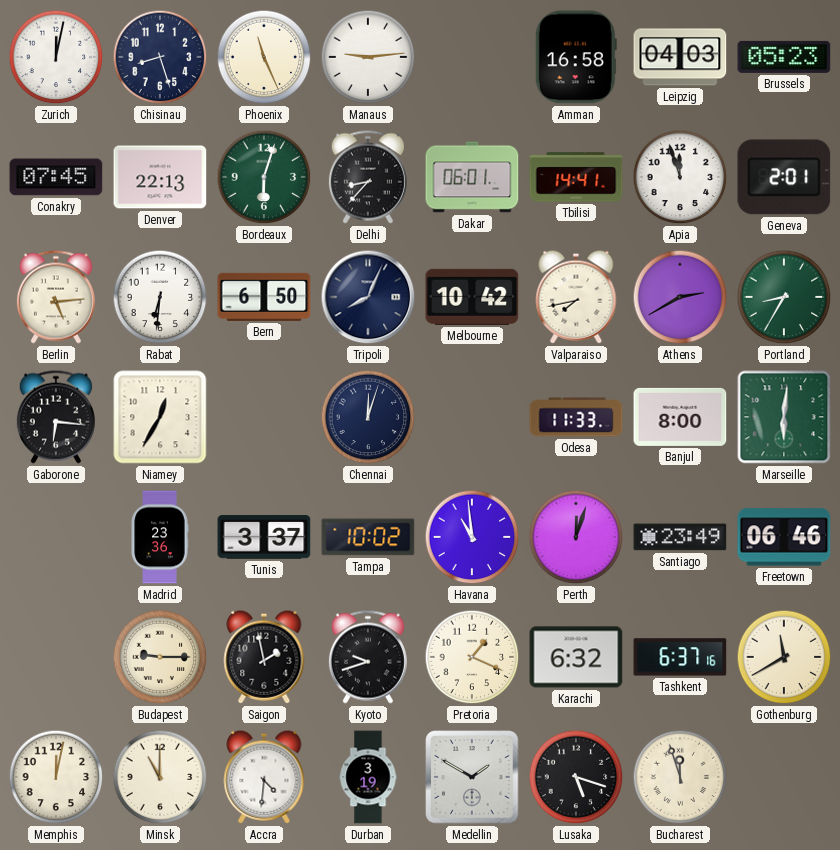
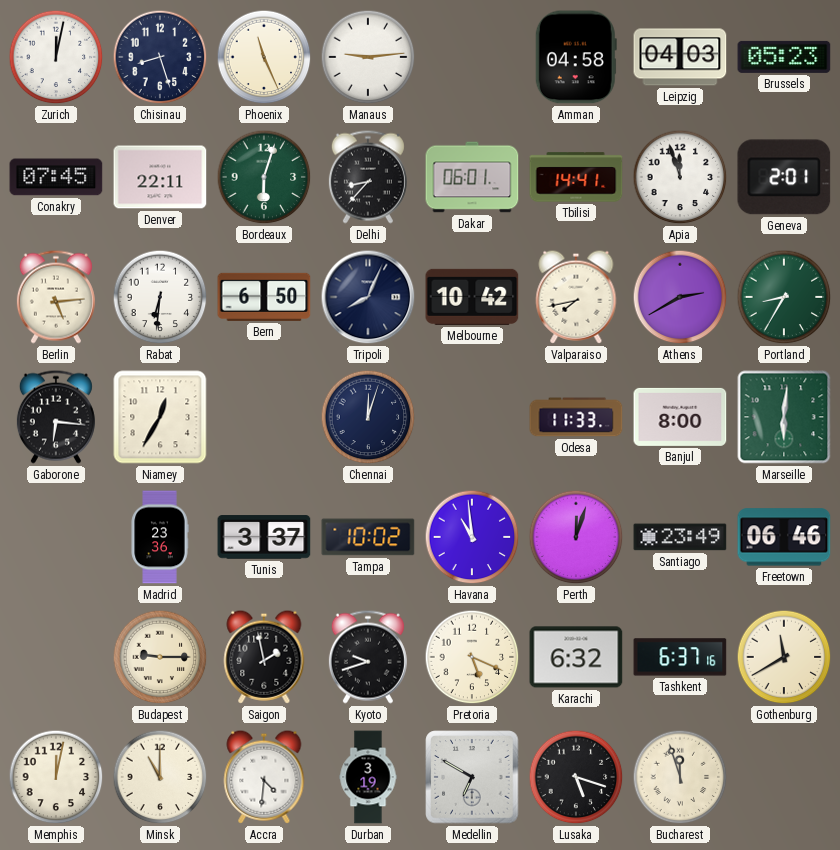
Amman: 16:58 -> 04:58
Denver: 22:13 -> 22:11
Pretoria: 1:19 -> 5:19
Medellin: 1:50 -> 6:50
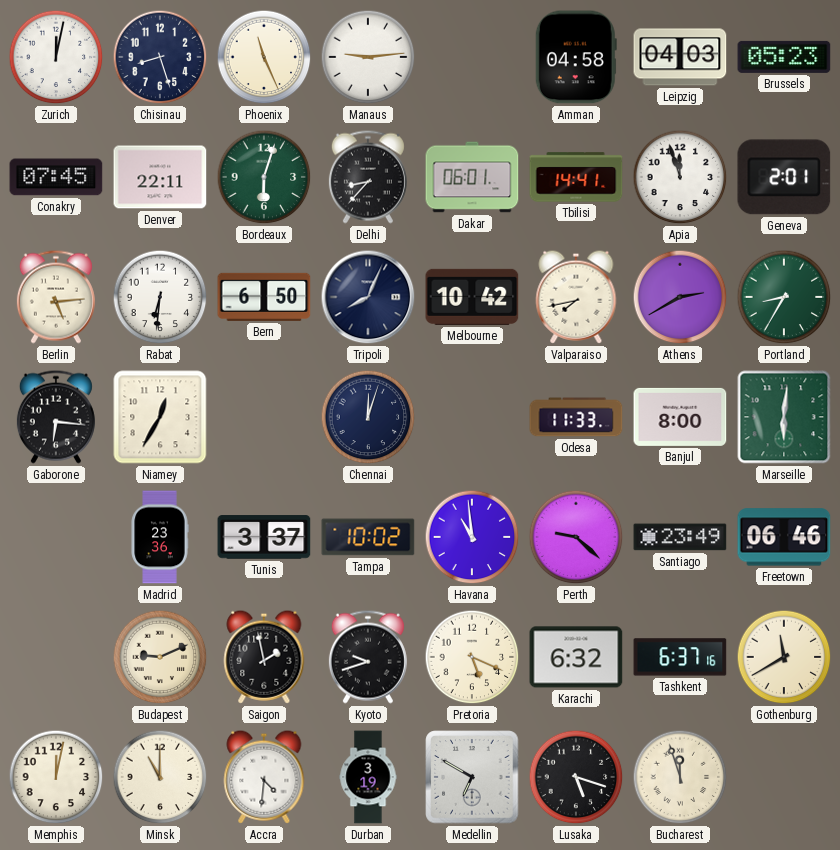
Perth: 12:03 -> 9:22
Budapest: 9:15 -> 9:11
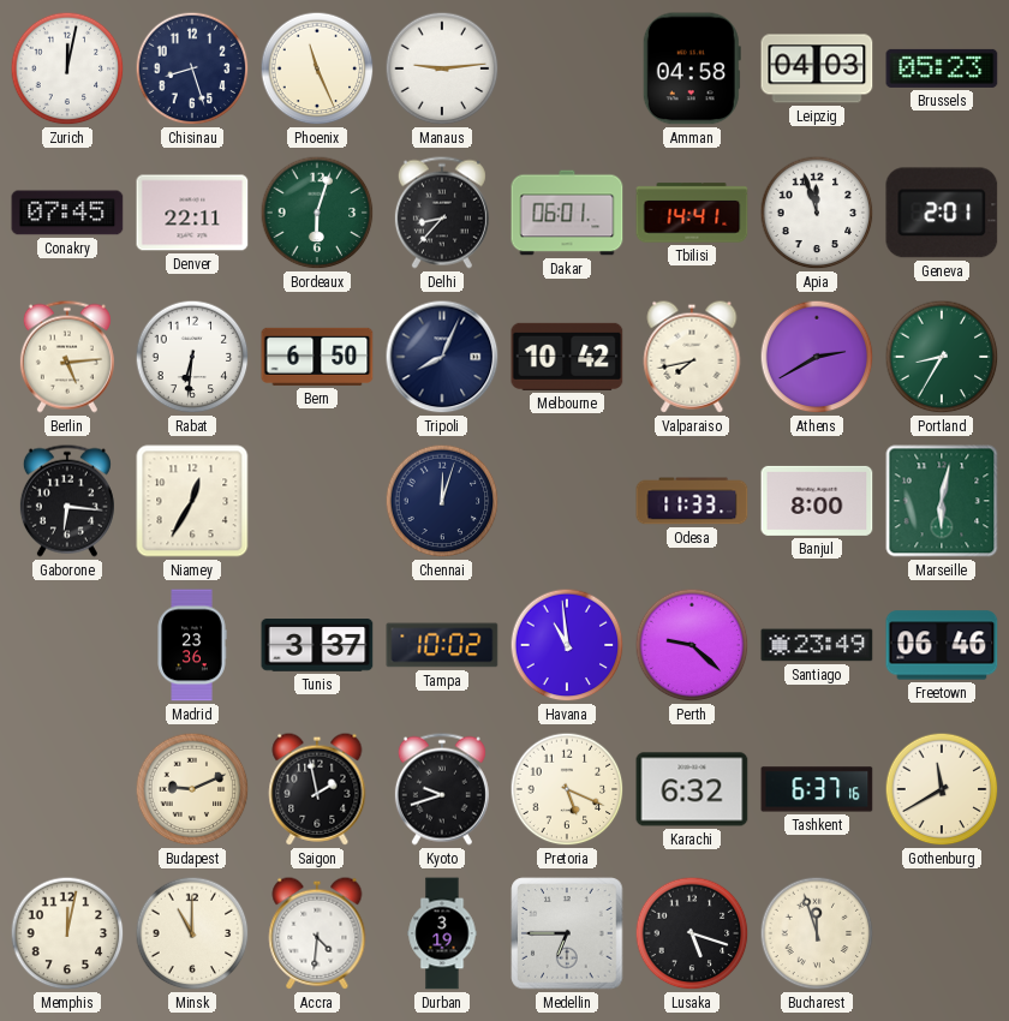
Marseille: 6:01 -> 6:02
Medellin: 6:50 -> 6:45
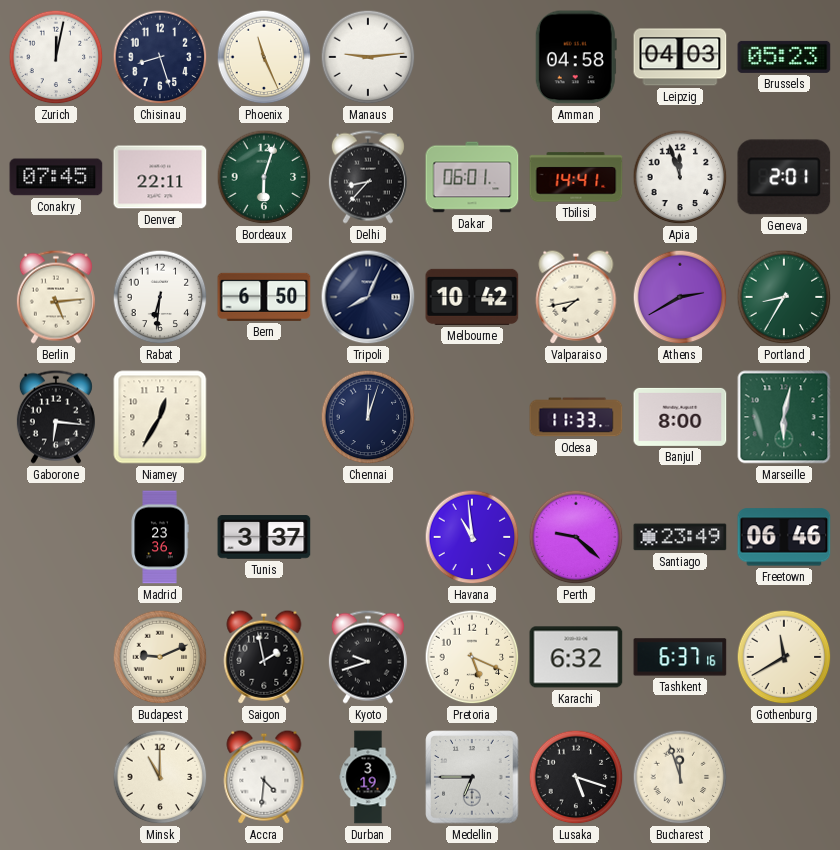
Tampa: 10:02 -> none
Memphis: 12:02 -> none
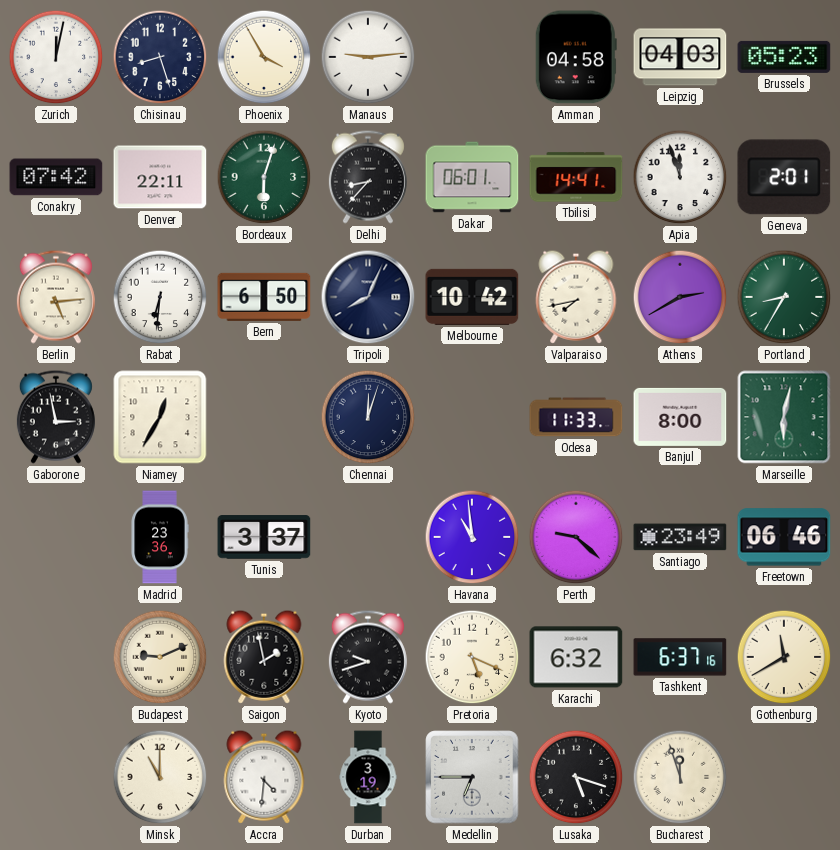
Phoenix: 11:26 -> 3:55
Conakry: 07:45 -> 07:42
Gaborone: 6:16 -> 2:58
